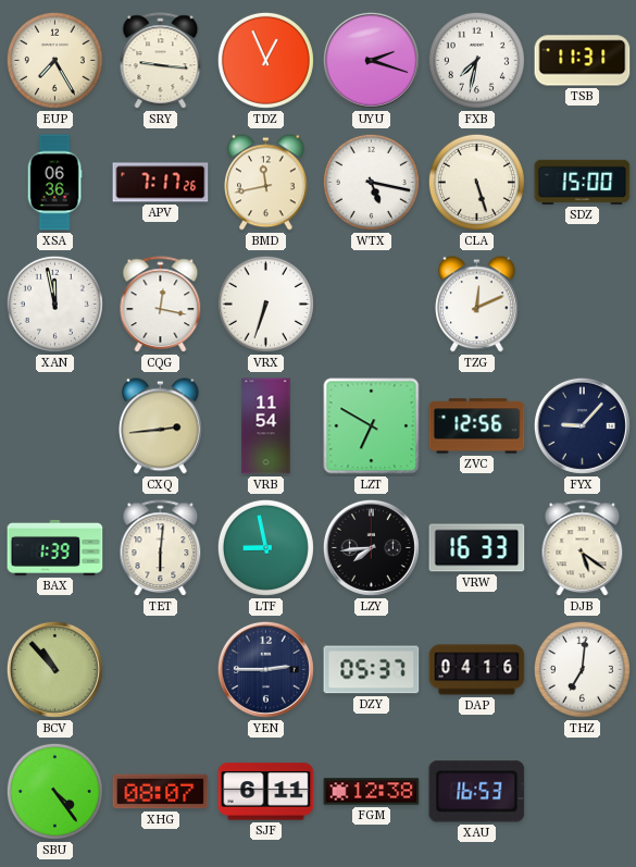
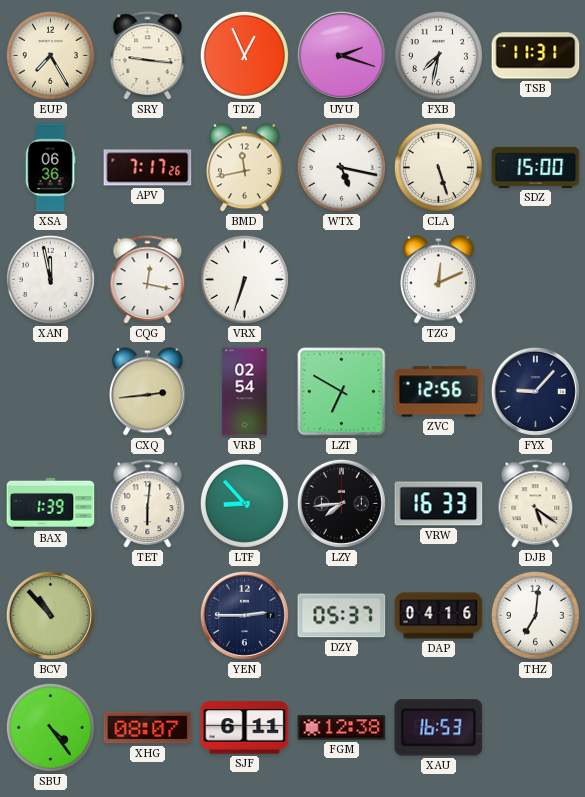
VRB: 11:54 -> 02:54
LTF: 8:58 -> 8:53
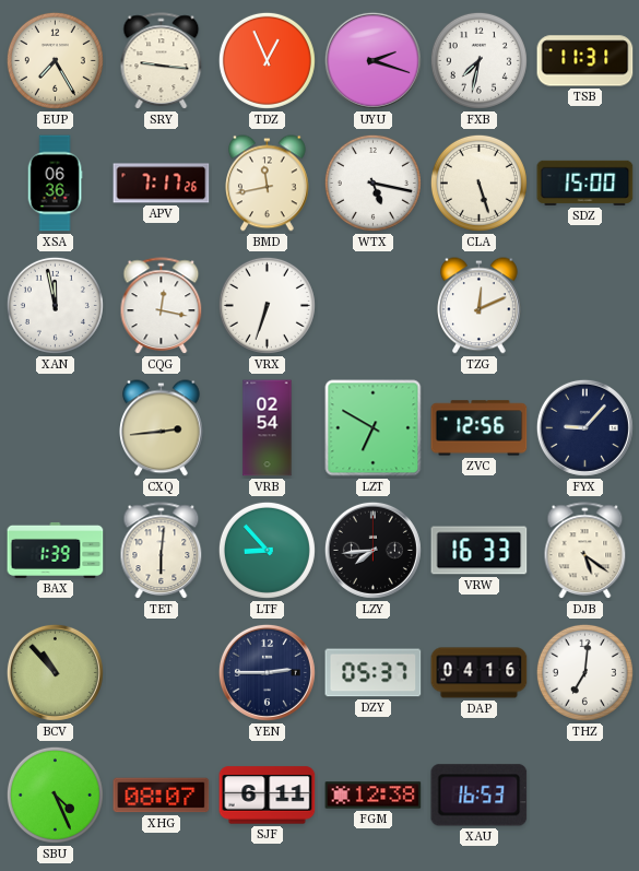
SBU: 4:24 -> 4:26
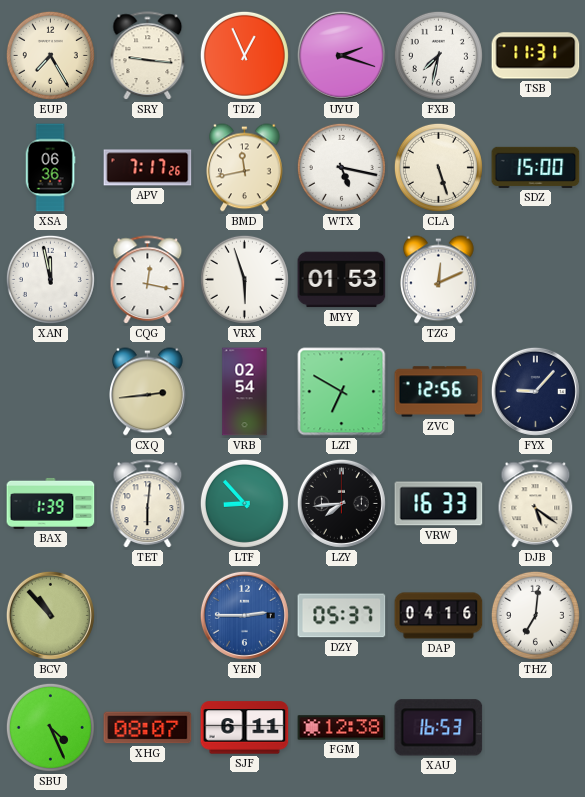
VRX: 6:33 -> 5:57
MYY: none -> 01:53
YEN dial: navy -> blue
